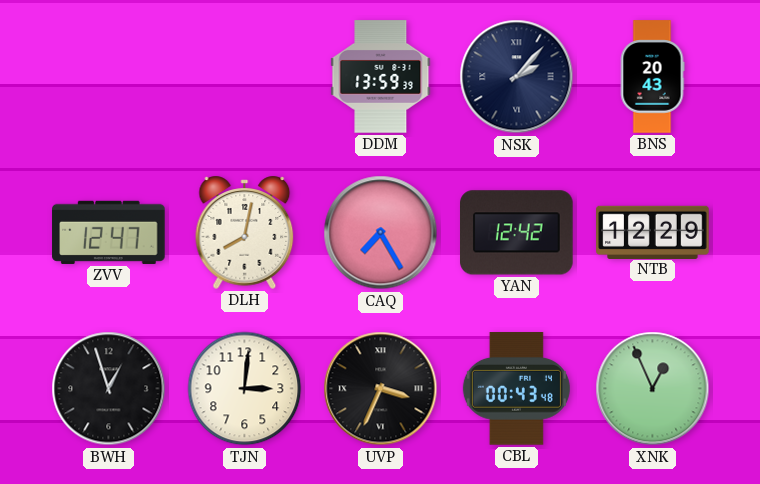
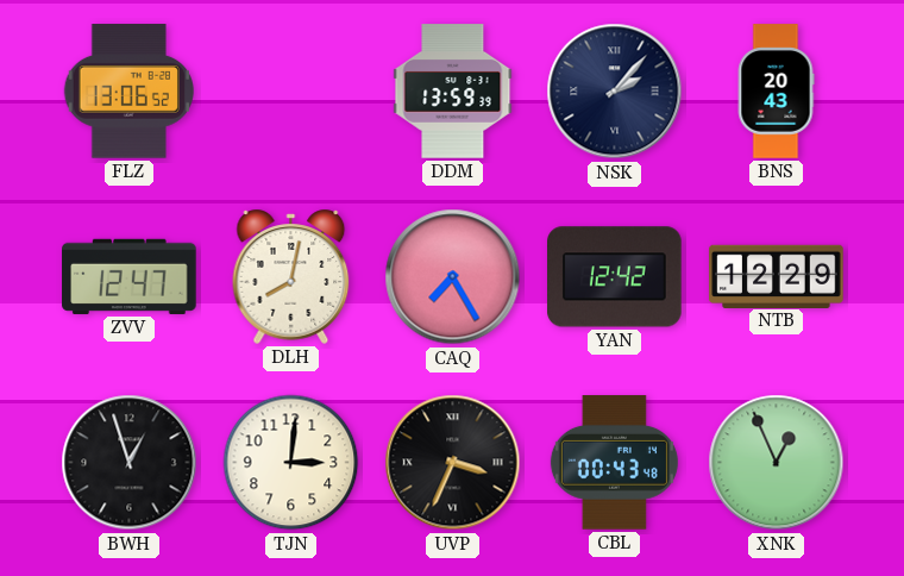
FLZ: none -> 13:06
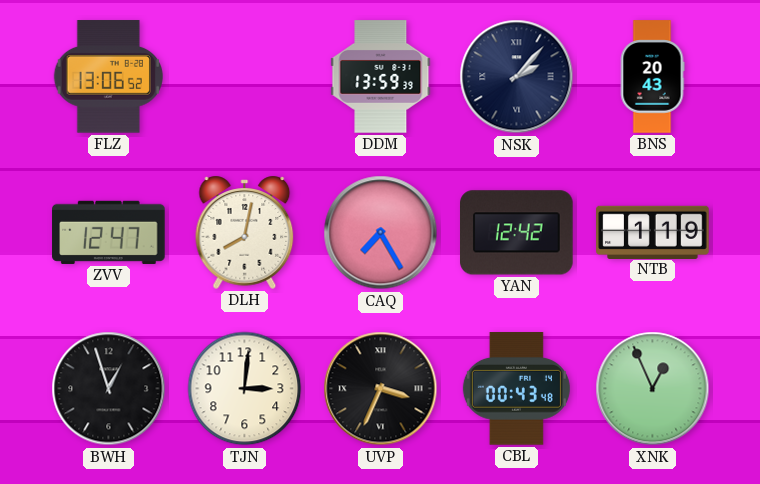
NTB: 12:29 -> 1:19
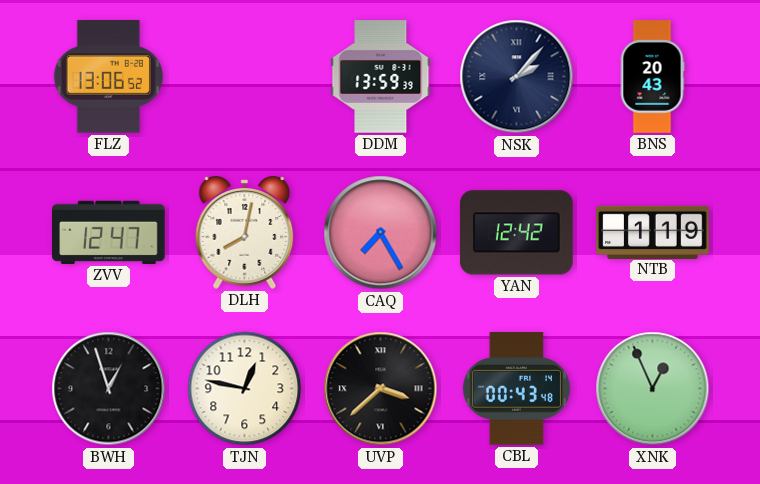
TJN: 3:01 -> 12:47
UVP: 3:34 -> 3:38
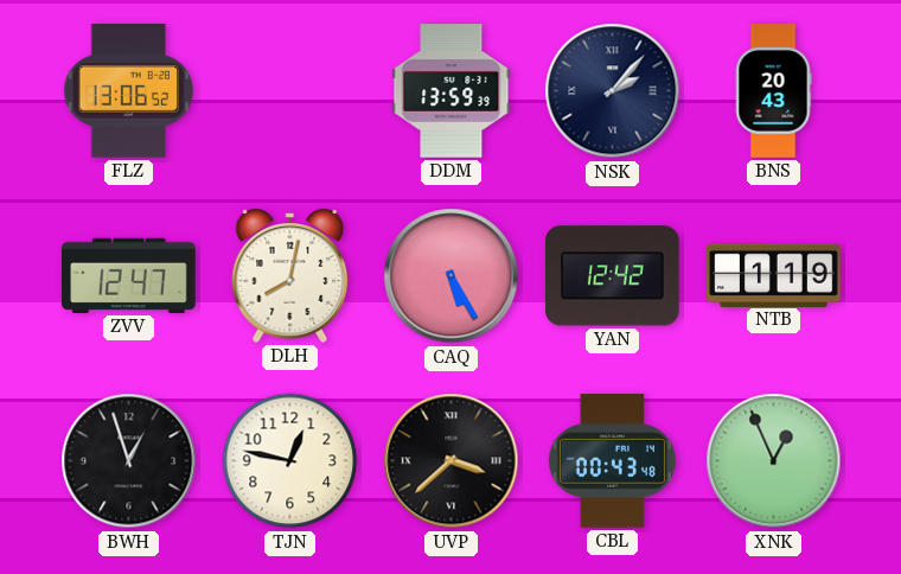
CAQ: 7:25 -> 5:25
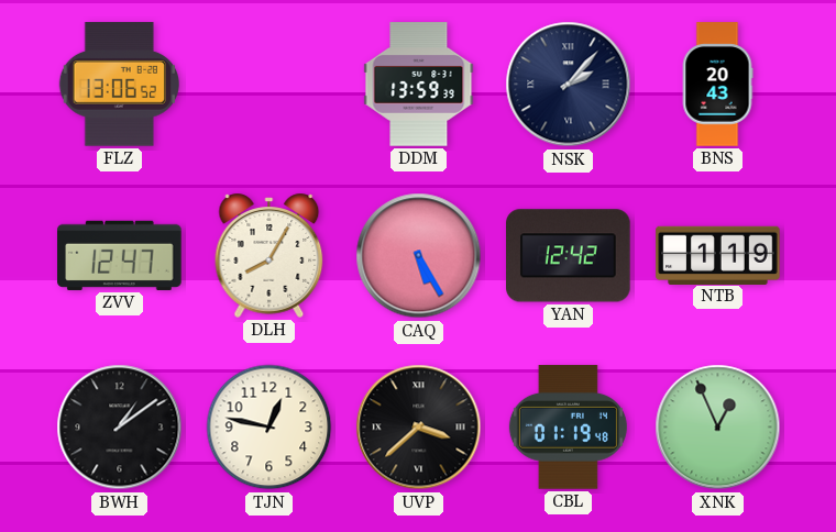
DLH: 8:02 -> 8:05
BWH: 12:57 -> 1:09
CBL: 00:43 -> 01:19
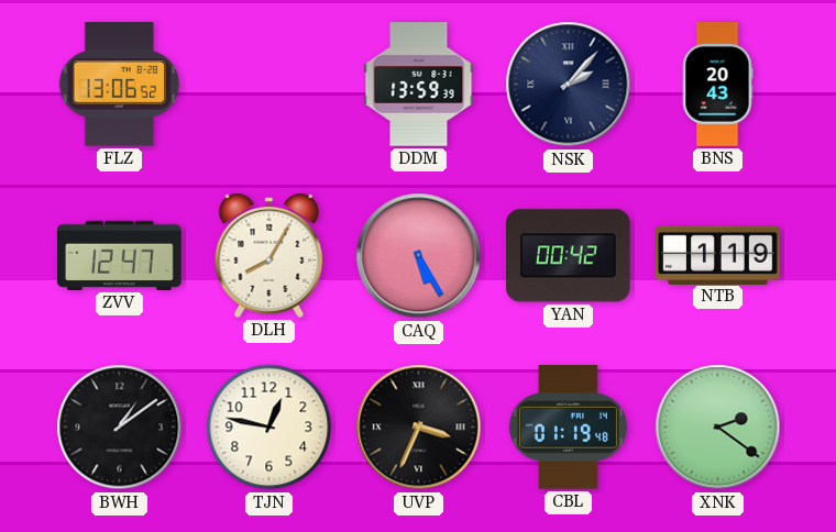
YAN: 12:42 -> 00:42
UVP: 3:38 -> 3:34
XNK: 12:56 -> 2:21
